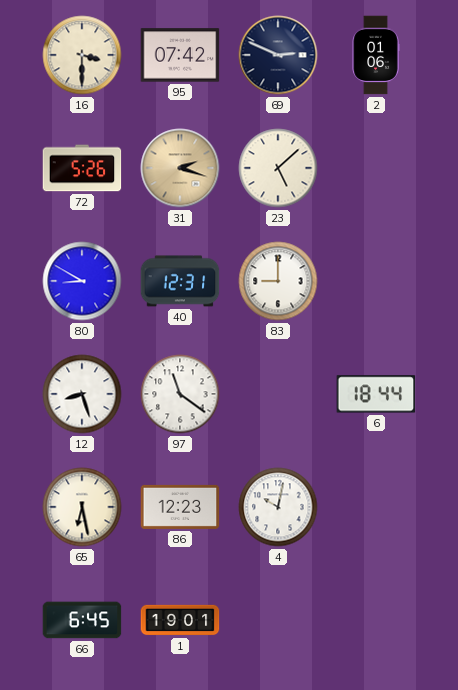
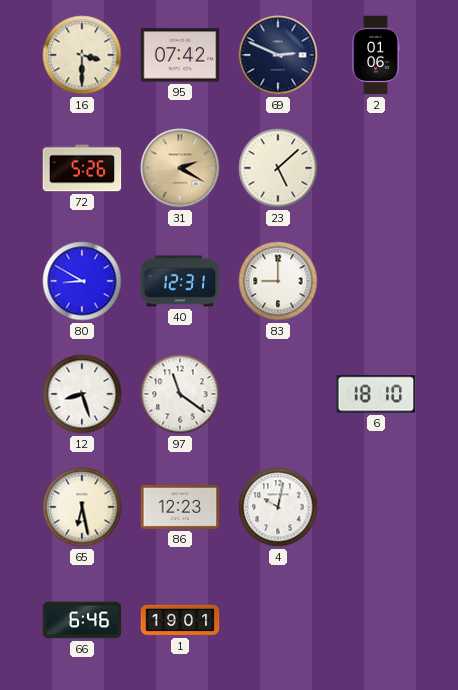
31: 2:18 -> 2:20
6: 18:44 -> 18:10
66: 6:45 -> 6:46
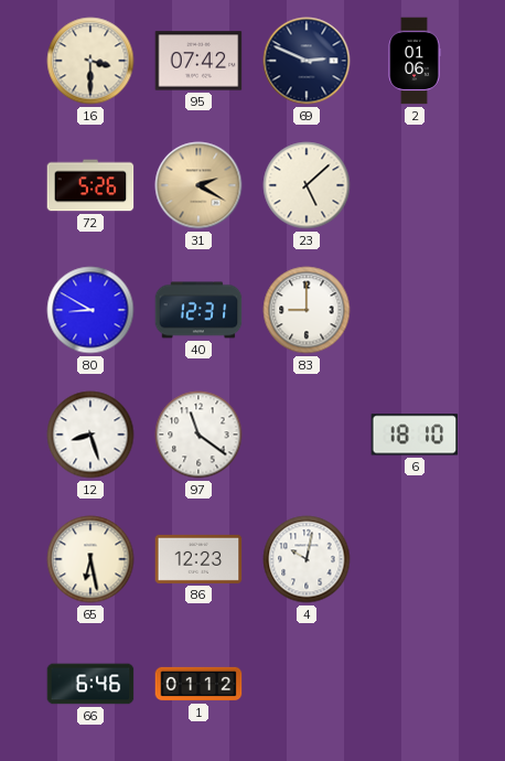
1: 19:01 -> 01:12
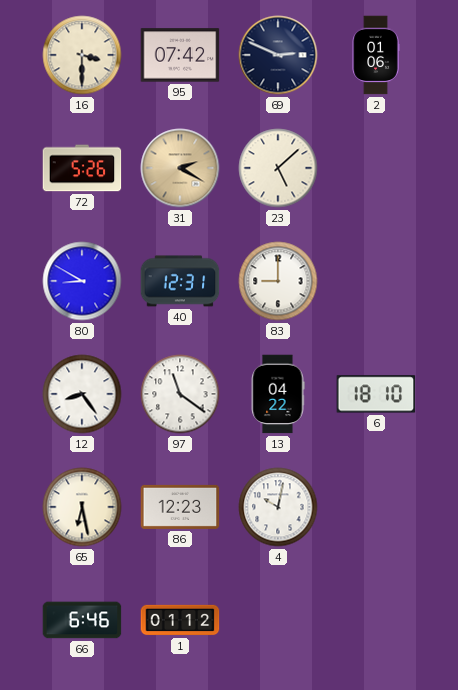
12: 8:27 -> 8:24
13: none -> 04:22
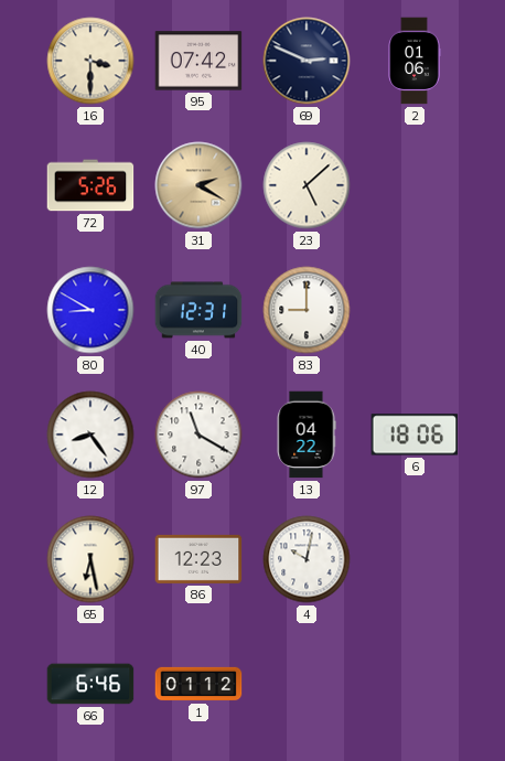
97: 11:21 -> 11:20
6: 18:10 -> 18:06
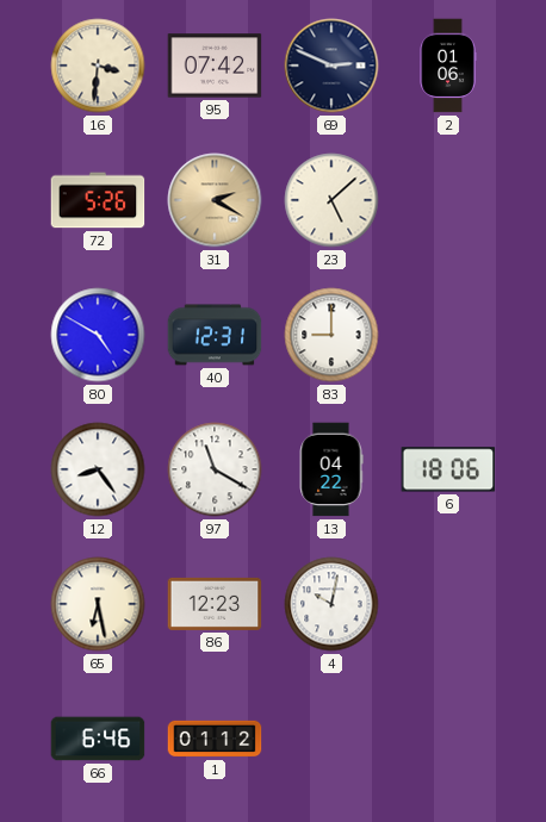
16: 3:30 -> 3:31
80: 8:50 -> 4:50
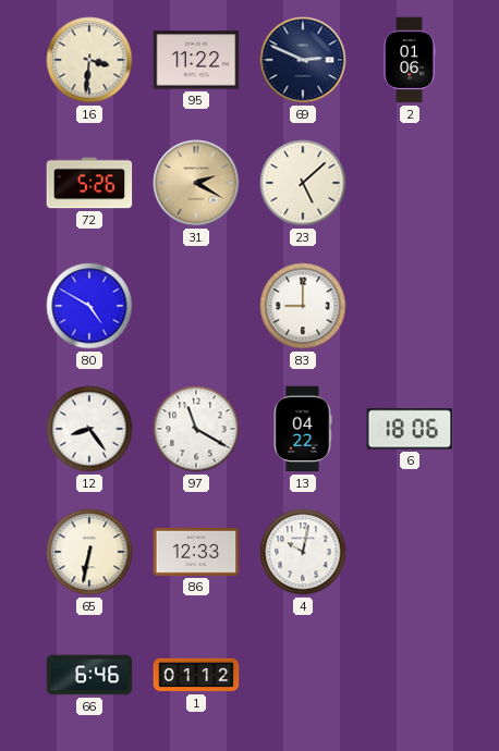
95: 07:42 -> 11:22
40: 12:31 -> none
65: 6:28 -> 6:32
86: 12:23 -> 12:33
